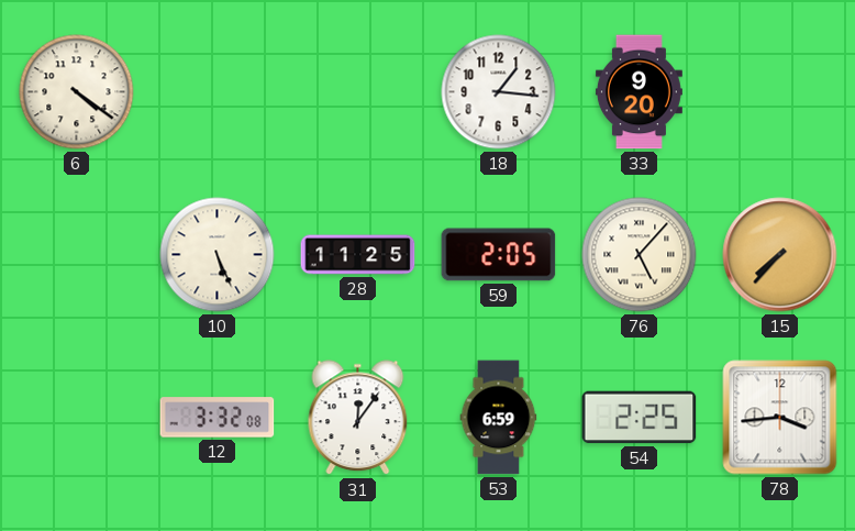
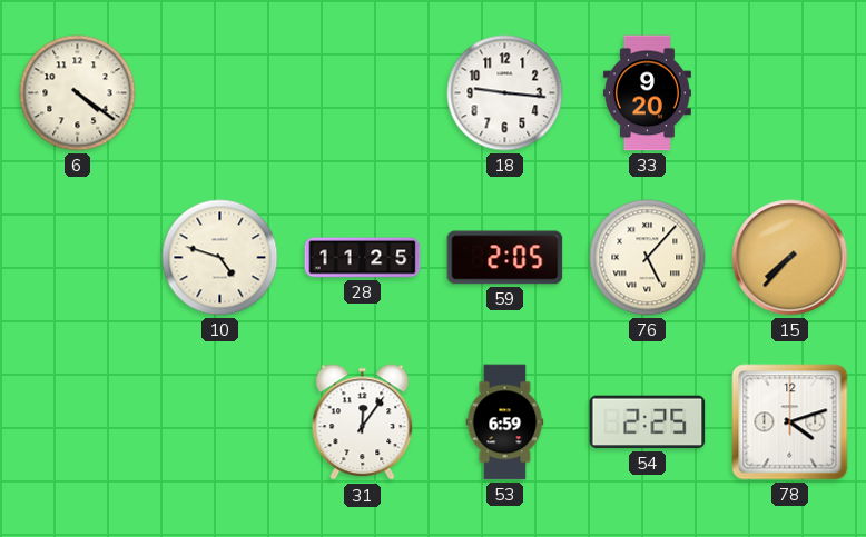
18: 1:16 -> 9:16
10: 5:26 -> 4:48
12: 3:32 -> none
78: 3:44 -> 4:12
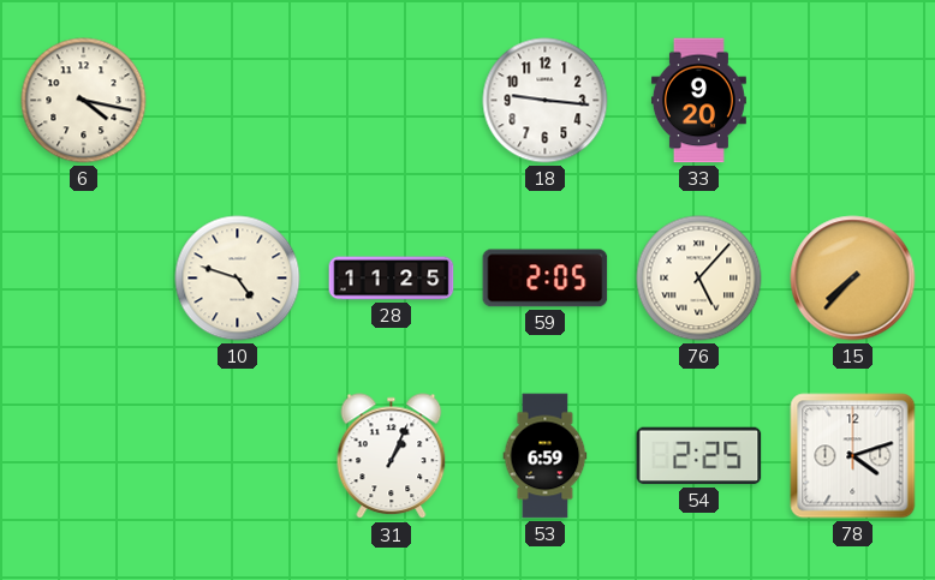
6: 4:21 -> 4:17
31: 12:06 -> 1:04
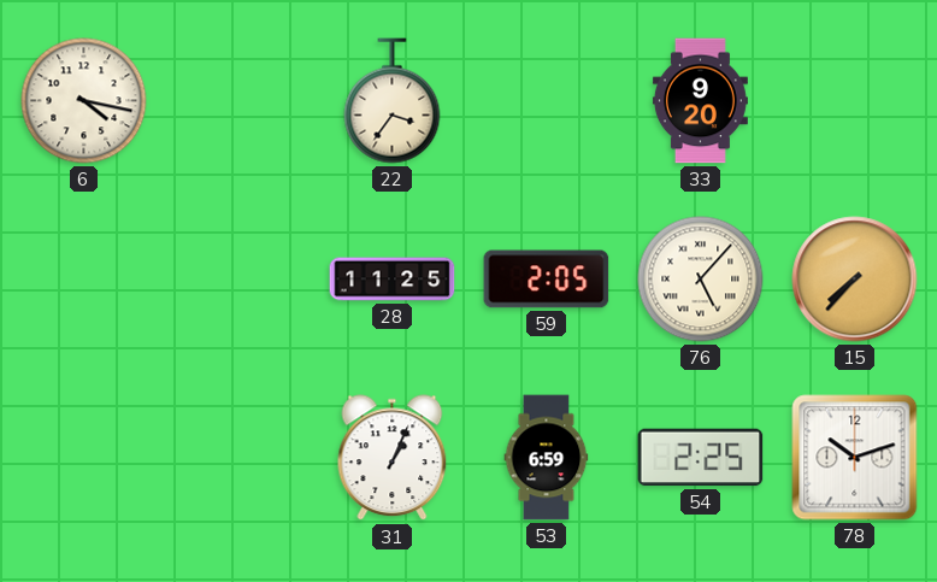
22: none -> 3:36
18: 9:16 -> none
10: 4:48 -> none
78: 4:12 -> 10:12
